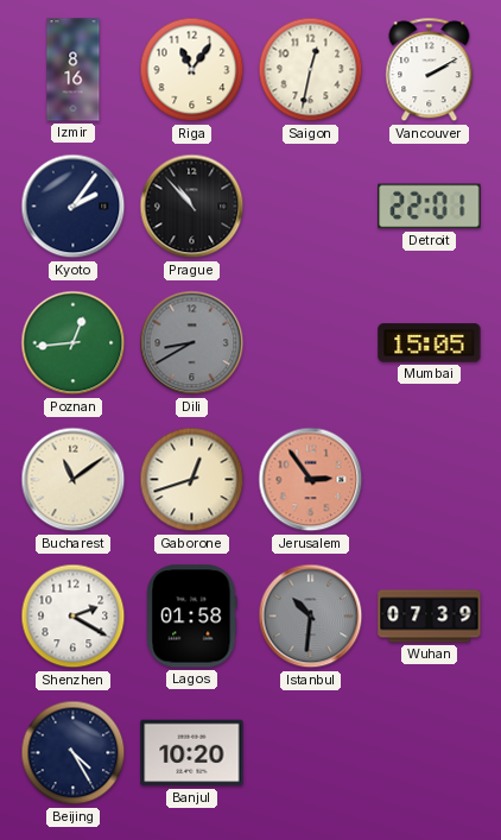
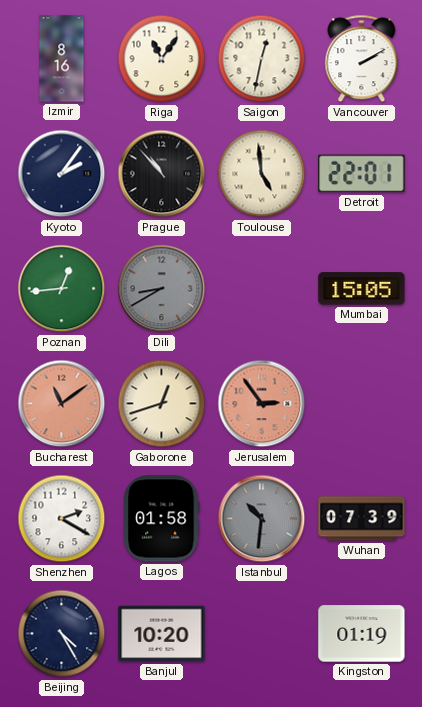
Toulouse: none -> 4:59
Bucharest dial: cream -> salmon
Kingston: none -> 01:19
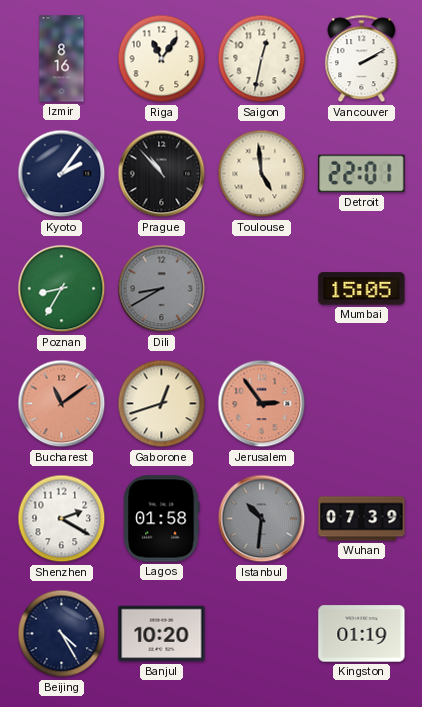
Poznan: 12:44 -> 8:35
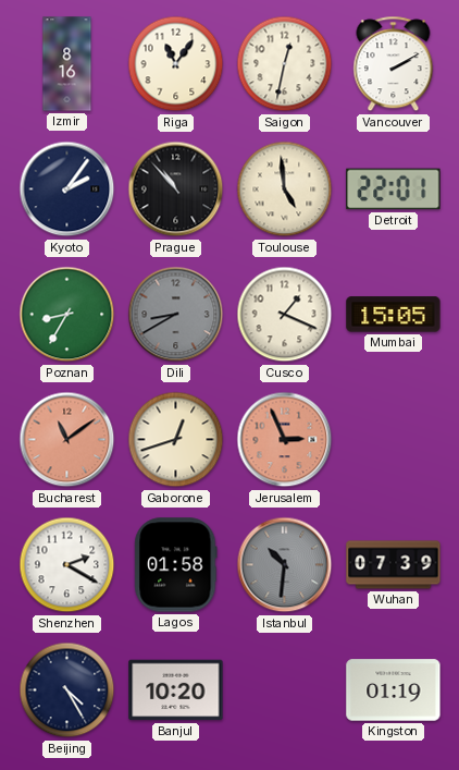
Cusco: none -> 1:19
Jerusalem: 2:54 -> 2:56
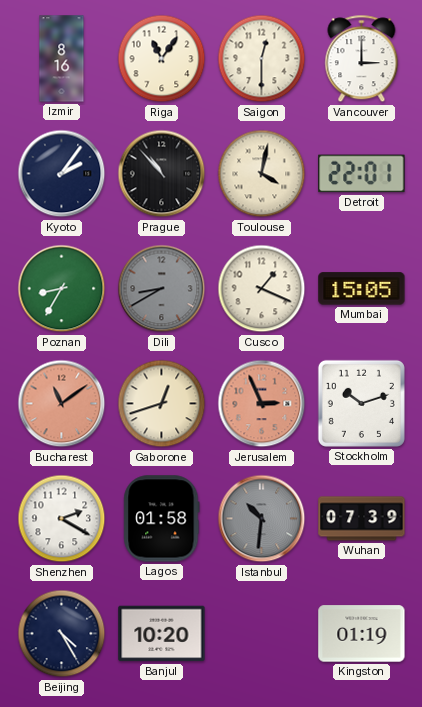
Saigon: 12:32 -> 12:30
Vancouver: 2:10 -> 3:00
Toulouse: 4:59 -> 4:02
Stockholm: none -> 10:12
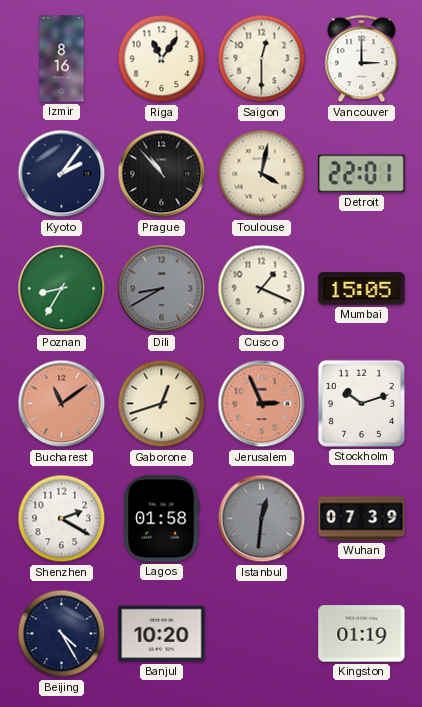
Istanbul: 10:31 -> 12:31
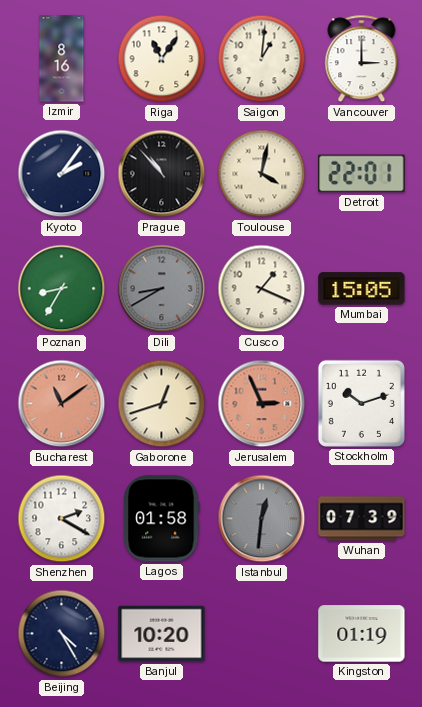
Saigon: 12:30 -> 1:01
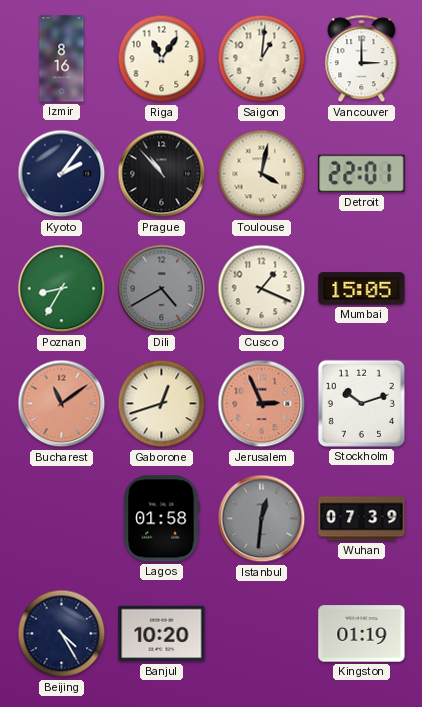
Dili: 8:40 -> 4:40
Shenzhen: 2:20 -> none
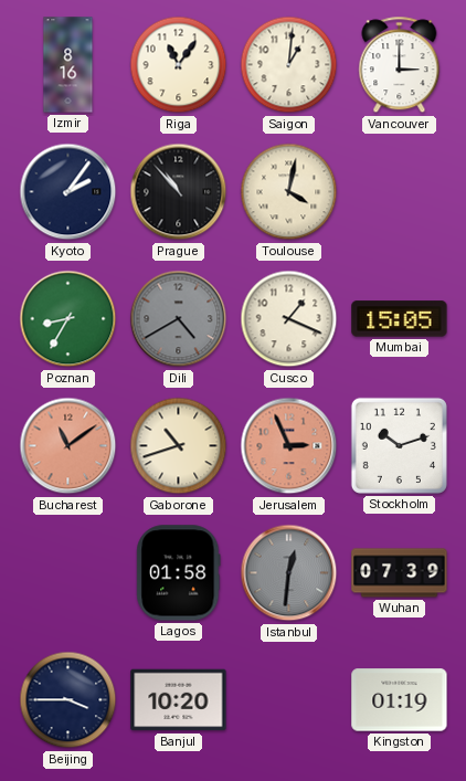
Detroit: 22:01 -> none
Gaborone: 12:42 -> 10:42
Beijing: 4:25 -> 3:45
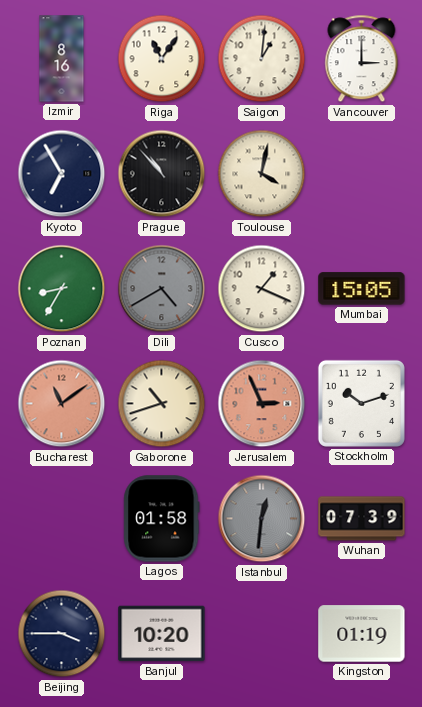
Kyoto: 2:06 -> 6:55
